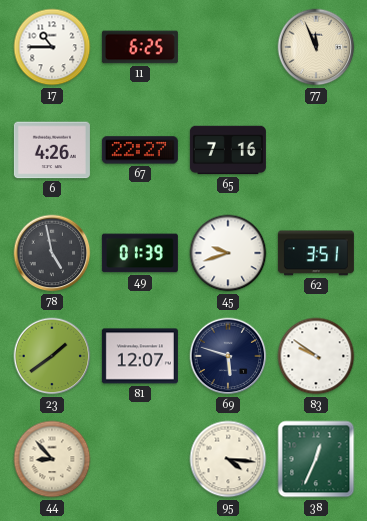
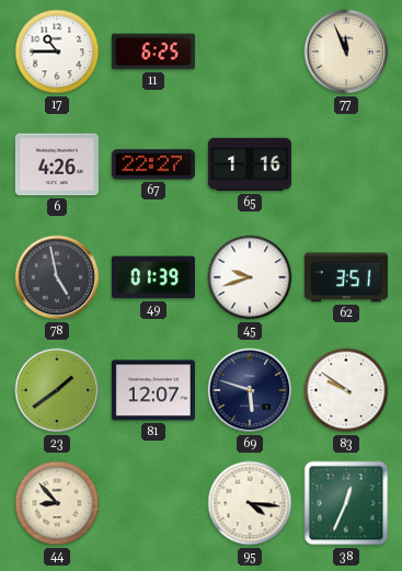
65: 7:16 -> 1:16
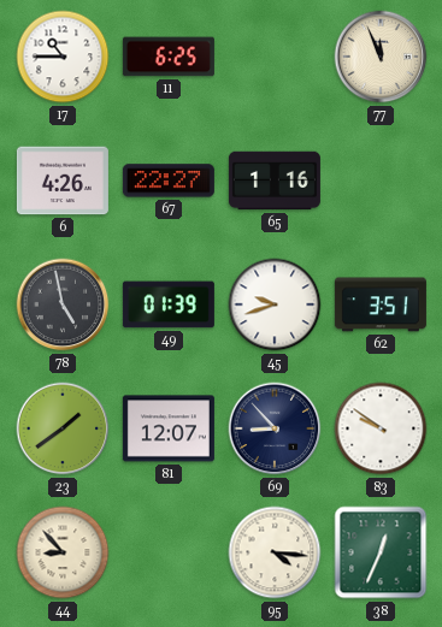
69: 5:48 -> 8:53
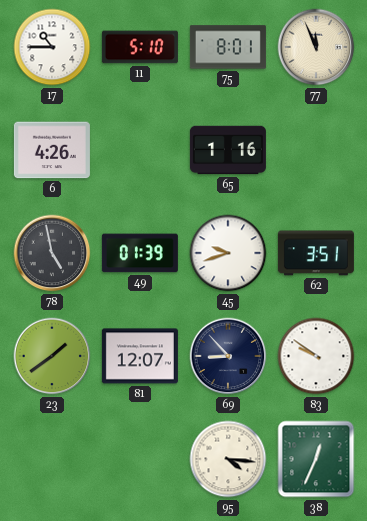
11: 6:25 -> 5:10
75: none -> 8:01
67: 22:27 -> none
44: 8:53 -> none
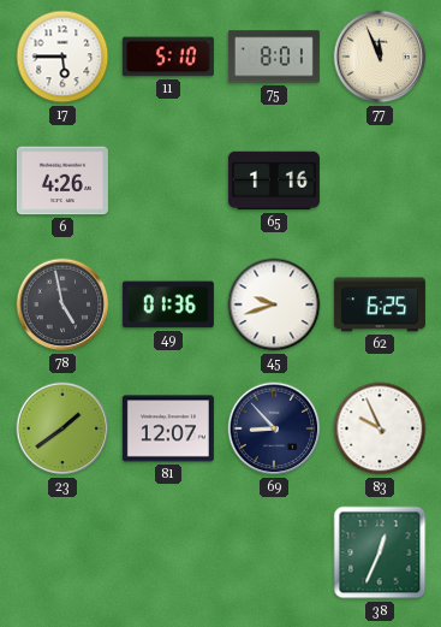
17: 10:45 -> 5:45
49: 01:39 -> 01:36
62: 3:51 -> 6:25
83: 9:51 -> 9:56
95: 4:16 -> none
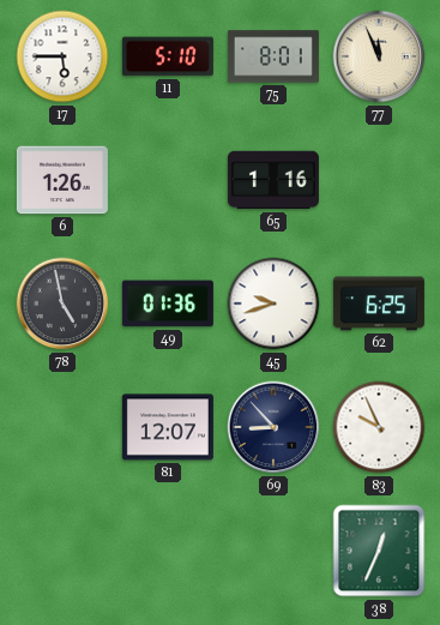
6: 4:26 -> 1:26
23: 1:39 -> none
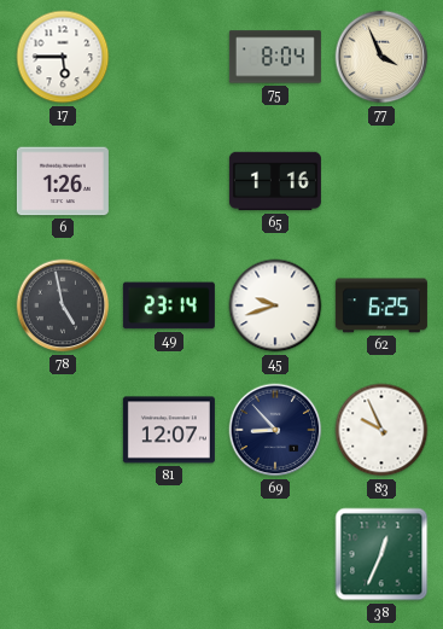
11: 5:10 -> none
75: 8:01 -> 8:04
77: 11:56 -> 3:56
49: 01:36 -> 23:14
